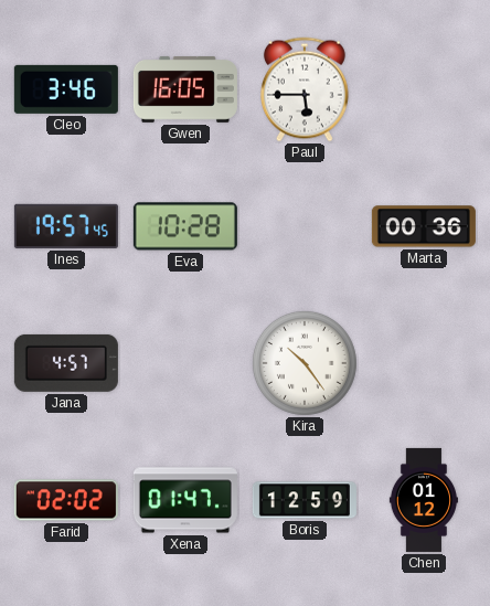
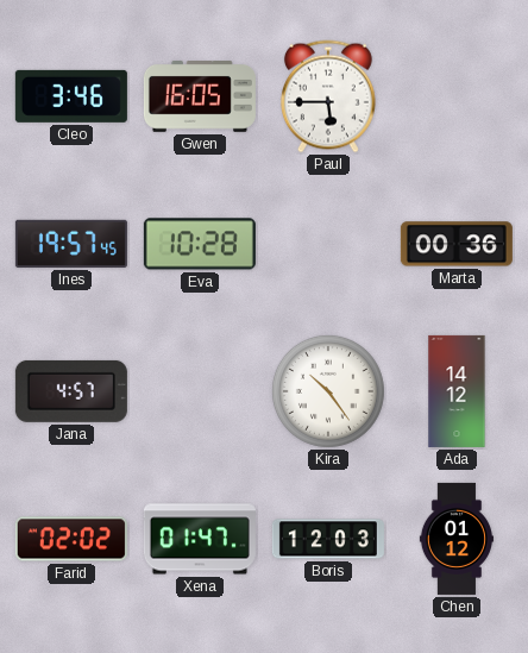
Ada: none -> 14:12
Boris: 12:59 -> 12:03
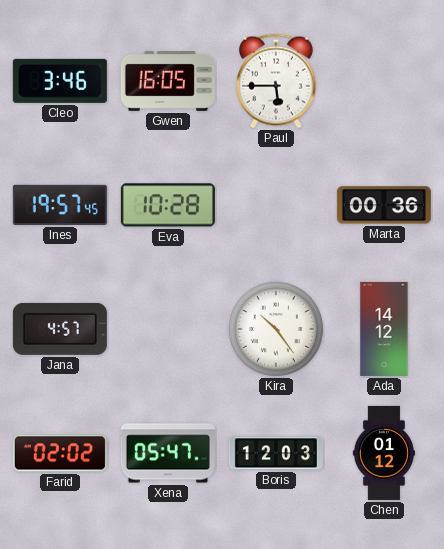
Xena: 01:47 -> 05:47
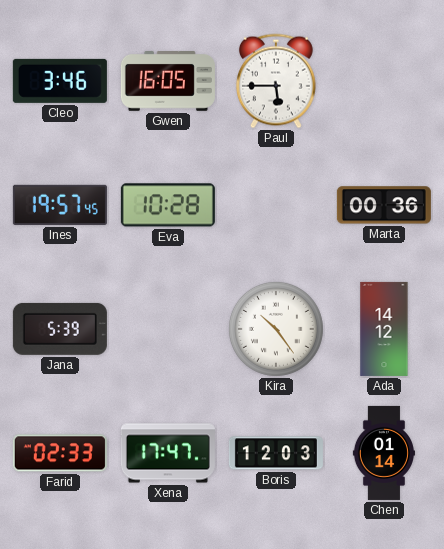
Jana: 4:57 -> 5:39
Farid: 02:02 -> 02:33
Xena: 05:47 -> 17:47
Chen: 01:12 -> 01:14
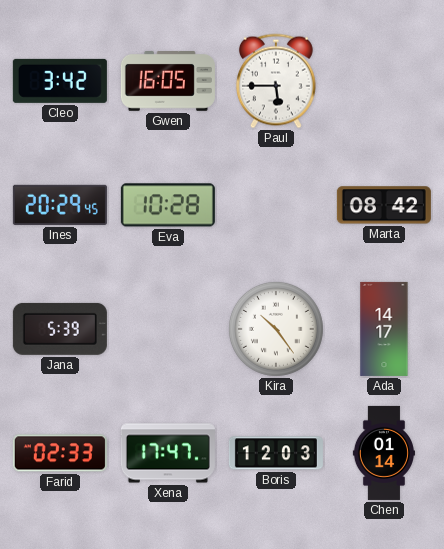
Cleo: 3:46 -> 3:42
Ines: 19:57 -> 20:29
Marta: 00:36 -> 08:42
Ada: 14:12 -> 14:17
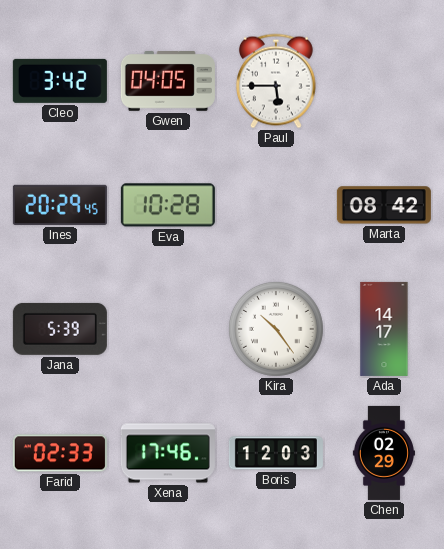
Gwen: 16:05 -> 04:05
Xena: 17:47 -> 17:46
Chen: 01:14 -> 02:29
